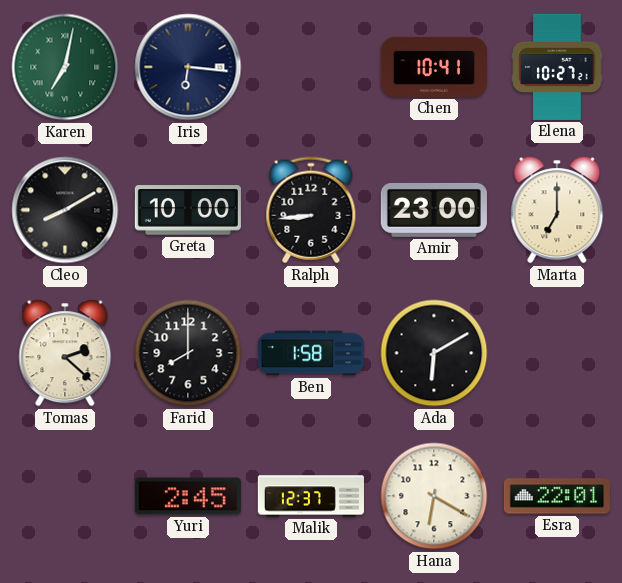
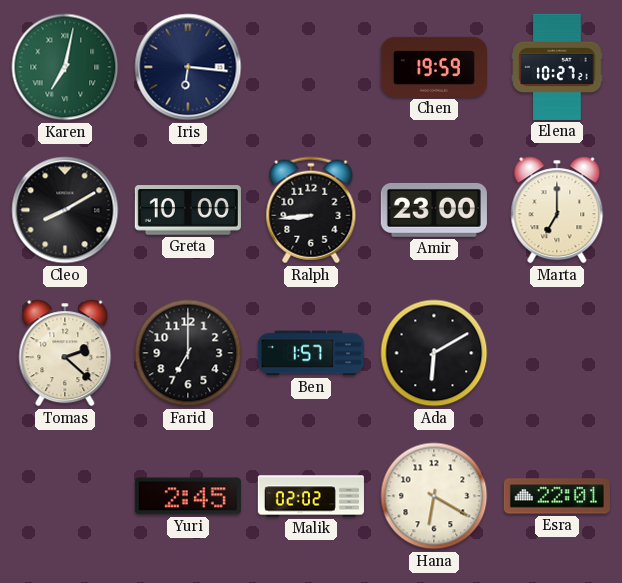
Chen: 10:41 -> 19:59
Farid: 8:00 -> 7:00
Ben: 1:58 -> 1:57
Malik: 12:37 -> 02:02
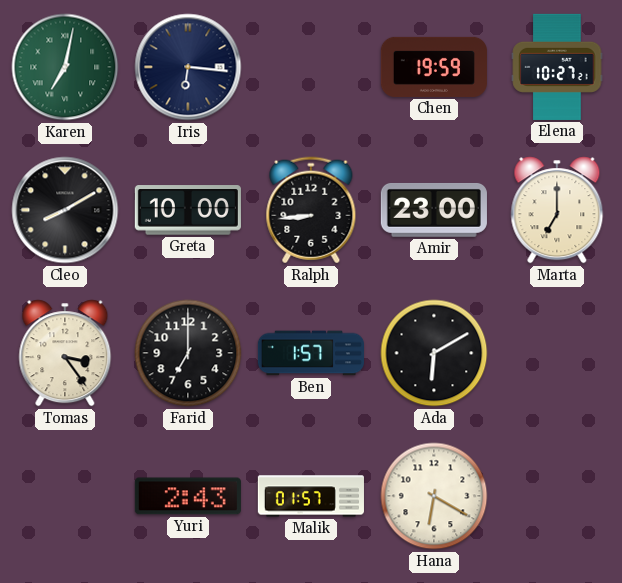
Tomas: 2:22 -> 3:24
Yuri: 2:45 -> 2:43
Malik: 02:02 -> 01:57
Esra: 22:01 -> none
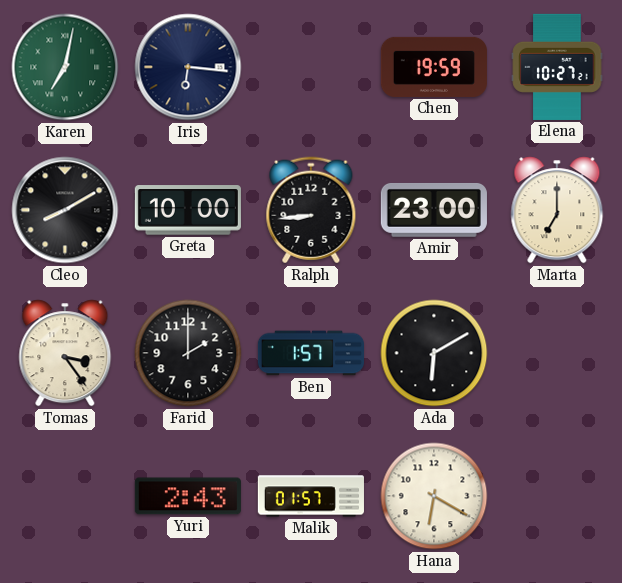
Farid: 7:00 -> 2:00
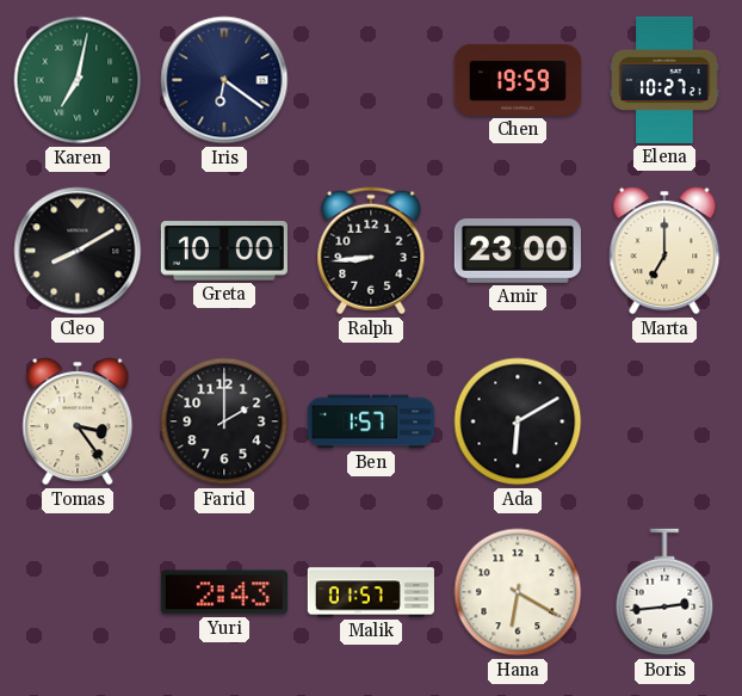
Iris: 6:16 -> 6:21
Boris: none -> 2:44
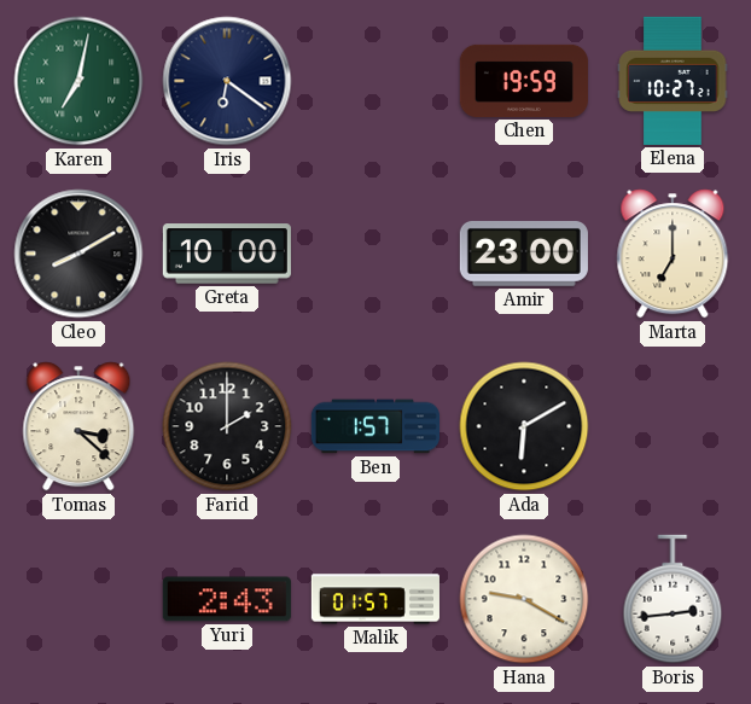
Ralph: 8:44 -> none
Tomas: 3:24 -> 3:22
Hana: 6:20 -> 9:20
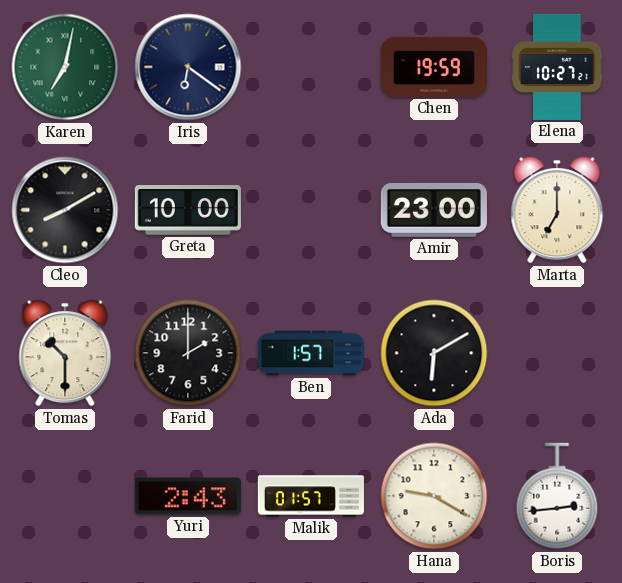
Tomas: 3:22 -> 10:30
